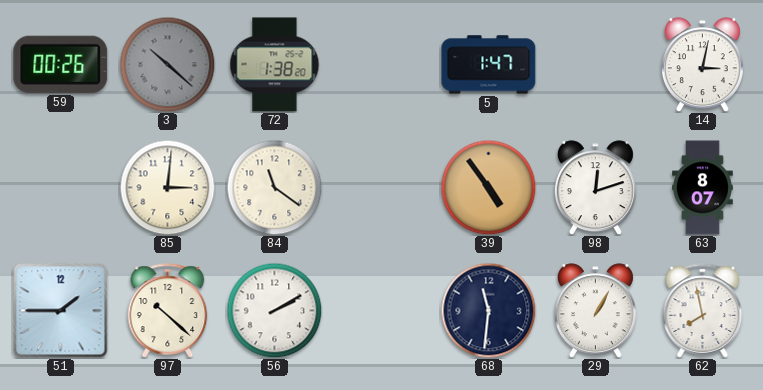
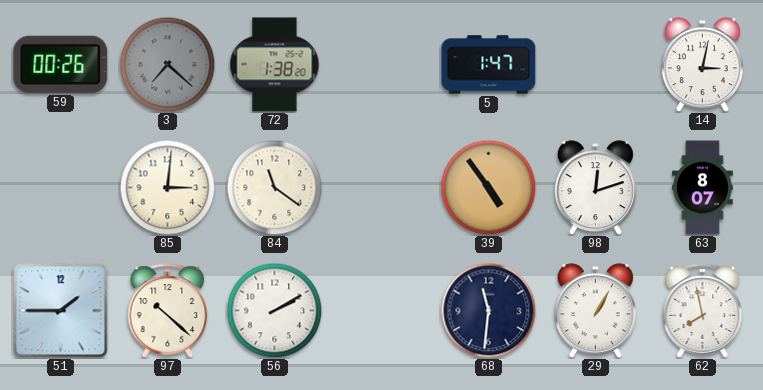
3: 10:22 -> 7:22
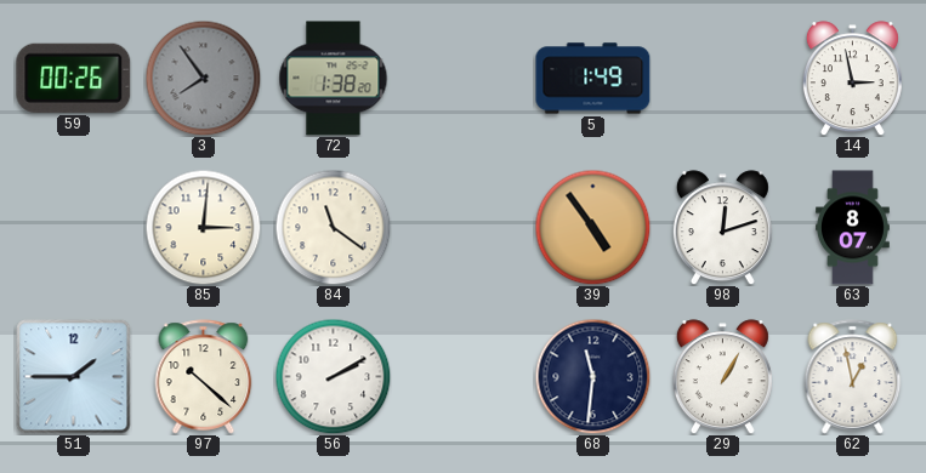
3: 7:22 -> 7:54
5: 1:47 -> 1:49
14: 3:02 -> 2:58
62: 7:58 -> 12:58
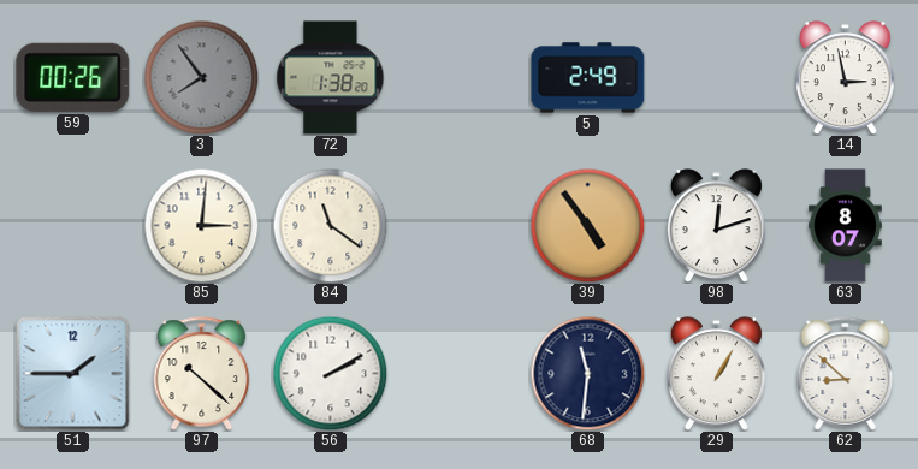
5: 1:49 -> 2:49
62: 12:58 -> 8:52
